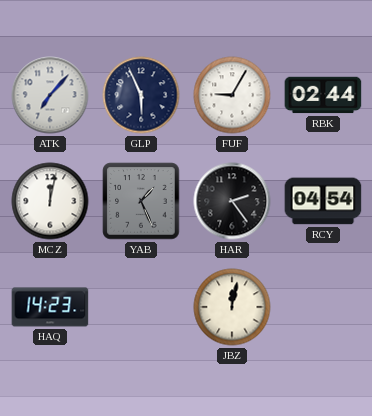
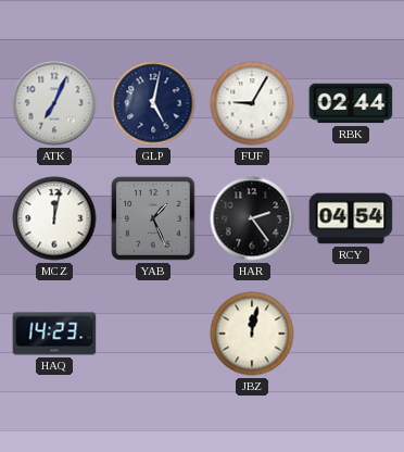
ATK: 7:07 -> 7:04
GLP: 5:56 -> 5:02
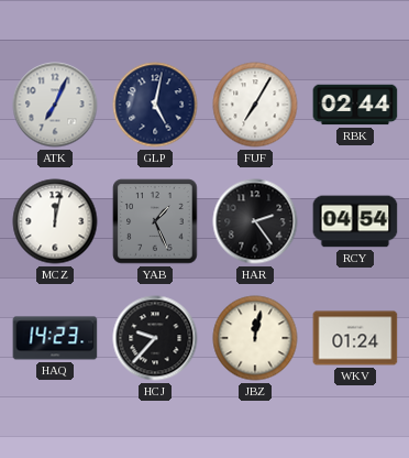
FUF: 9:05 -> 7:05
HCJ: none -> 9:37
WKV: none -> 01:24
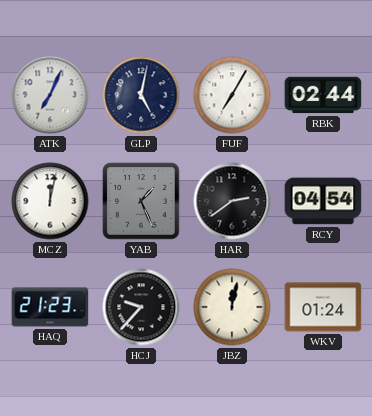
HAR: 2:24 -> 2:39
HAQ: 14:23 -> 21:23
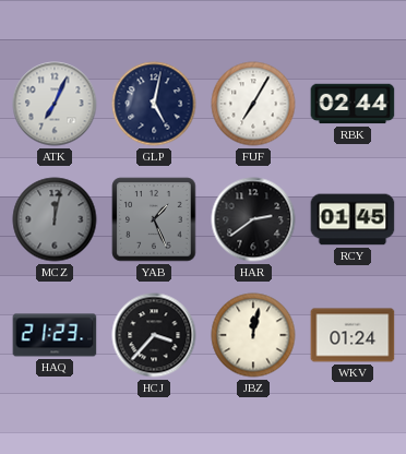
MCZ dial: white -> grey
RCY: 04:54 -> 01:45
HCJ: 9:37 -> 3:37
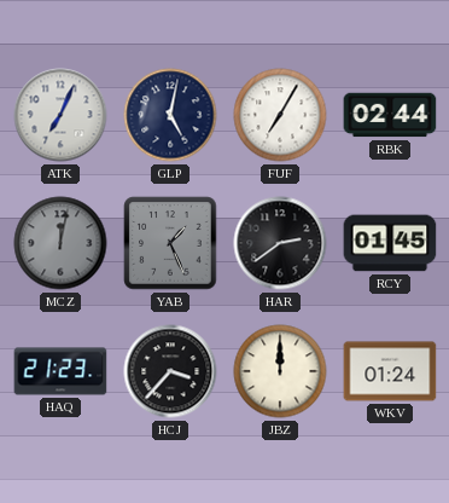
JBZ: 12:02 -> 12:00
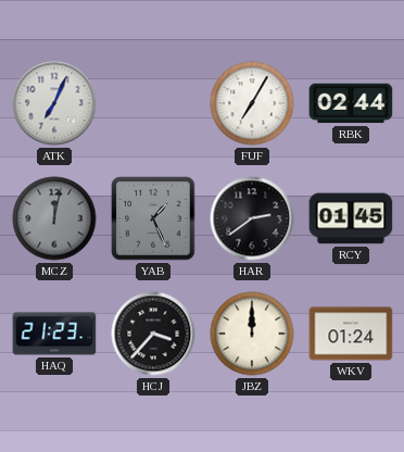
GLP: 5:02 -> none
